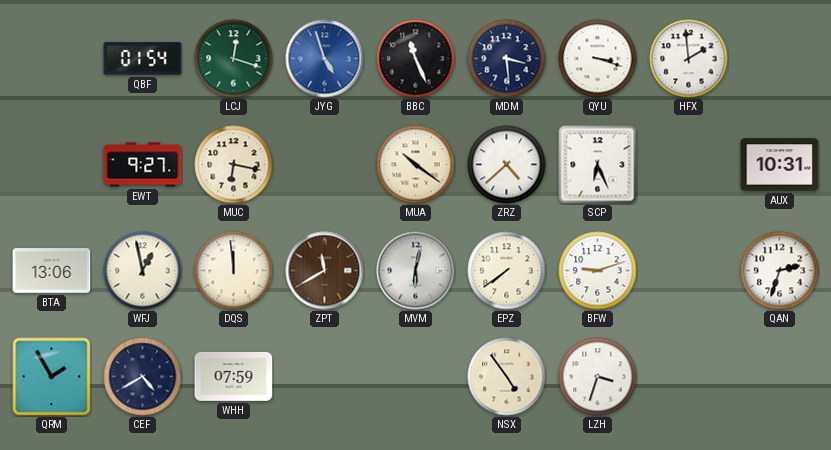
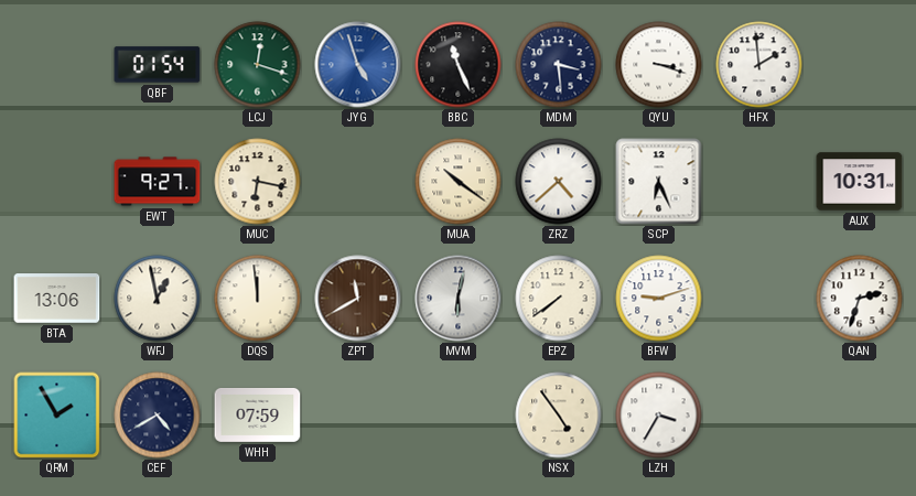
LZH: 3:33 -> 3:35
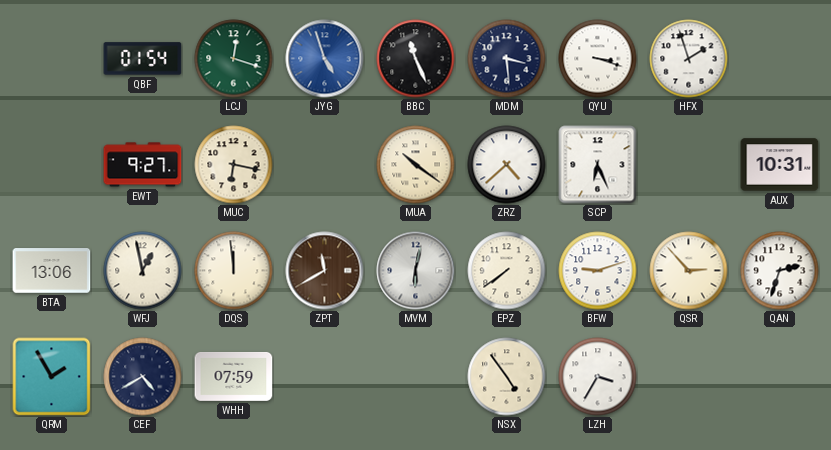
HFX: 1:59 -> 1:57
QSR: none -> 2:53
